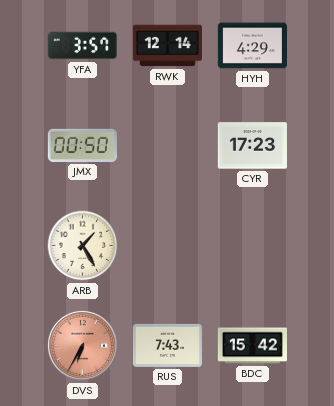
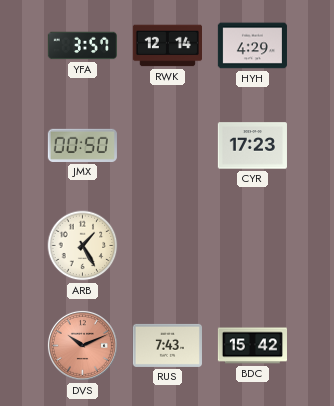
DVS: 6:35 -> 10:11
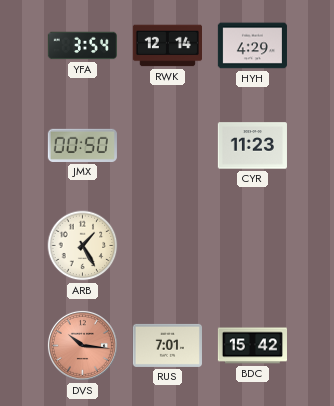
YFA: 3:57 -> 3:54
CYR: 17:23 -> 11:23
DVS: 10:11 -> 10:16
RUS: 7:43 -> 7:01
